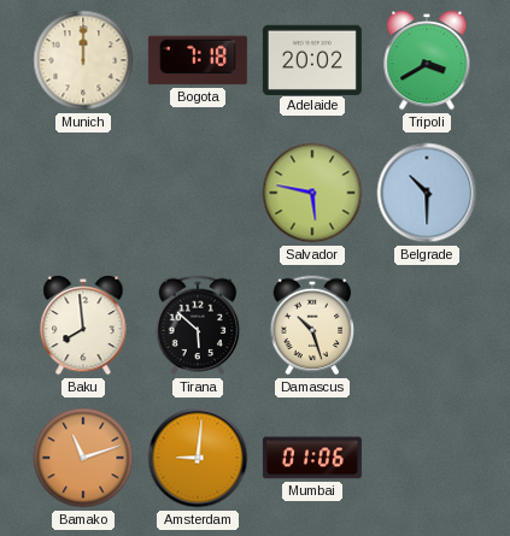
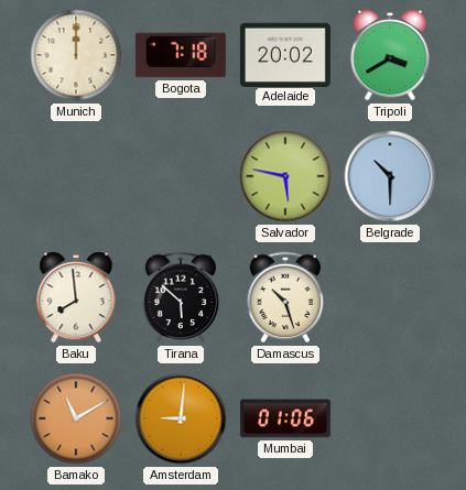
Bamako: 11:12 -> 11:10
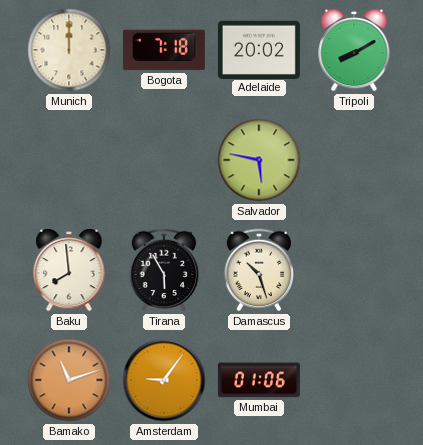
Tripoli: 3:40 -> 8:10
Belgrade: 10:30 -> none
Tirana: 5:52 -> 5:55
Bamako: 11:10 -> 11:12
Amsterdam: 9:01 -> 9:06
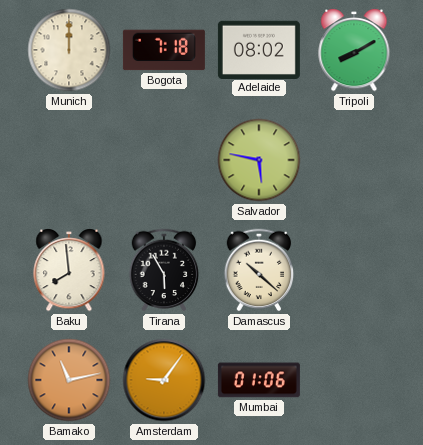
Adelaide: 20:02 -> 08:02
Damascus: 10:27 -> 10:22
Bamako: 11:12 -> 11:13
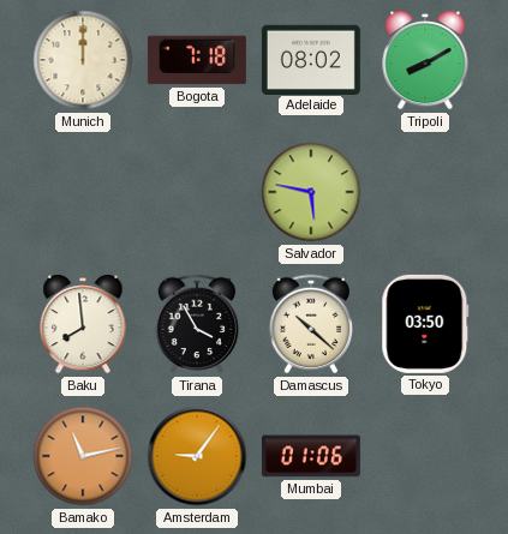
Tirana: 5:55 -> 3:55
Tokyo: none -> 03:50
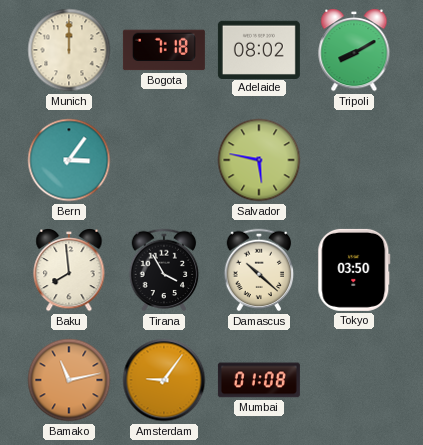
Bern: none -> 3:06
Mumbai: 01:06 -> 01:08
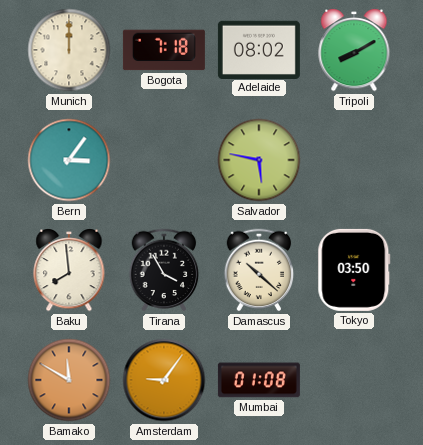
Bamako: 11:13 -> 11:50
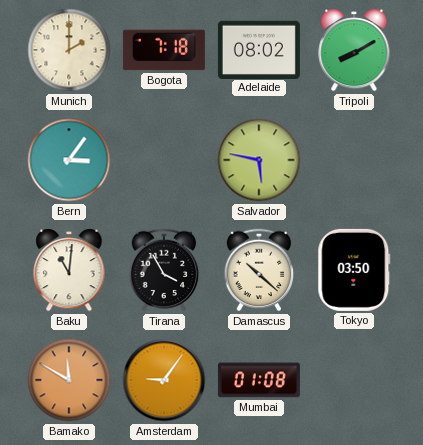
Munich: 12:00 -> 2:00
Baku: 7:59 -> 11:01
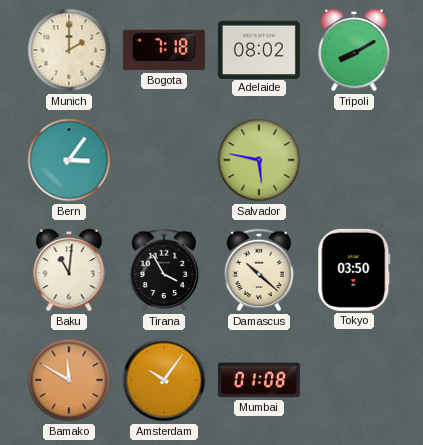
Amsterdam: 9:06 -> 10:06
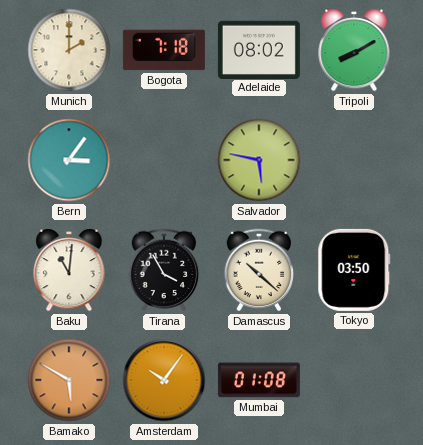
Bamako: 11:50 -> 5:50
